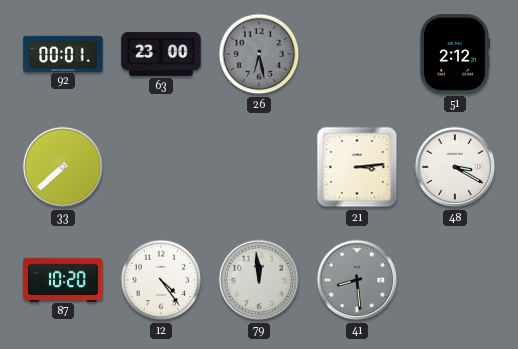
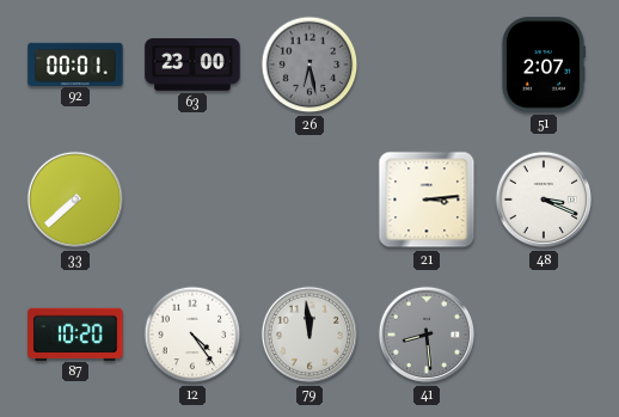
51: 2:12 -> 2:07
48: 3:20 -> 3:19
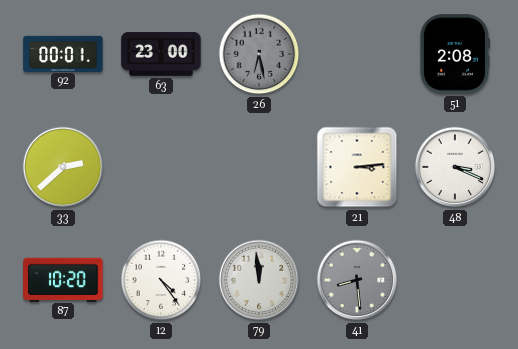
51: 2:07 -> 2:08
33: 7:38 -> 2:38
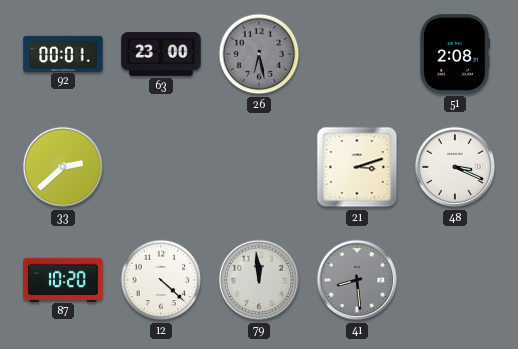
21: 3:14 -> 3:12
12: 4:24 -> 4:22
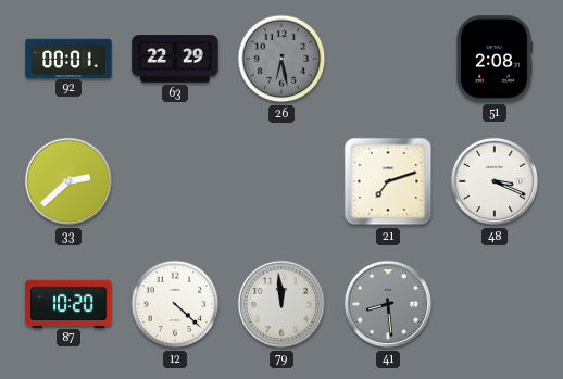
63: 23:00 -> 22:29
21: 3:12 -> 7:12
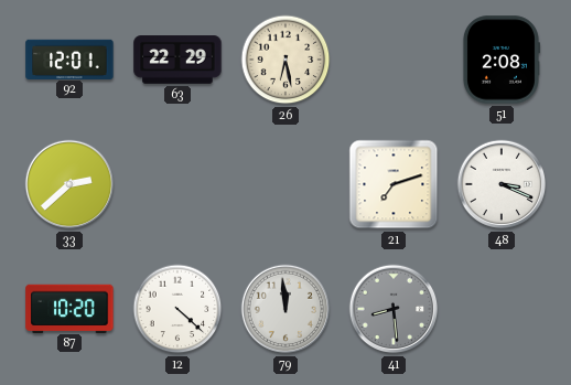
92: 00:01 -> 12:01
26 dial: grey -> cream
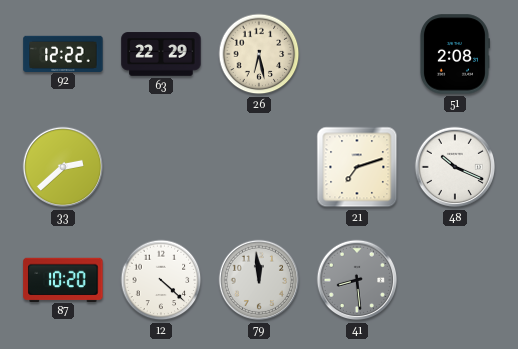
92: 12:01 -> 12:22
48: 3:19 -> 10:19
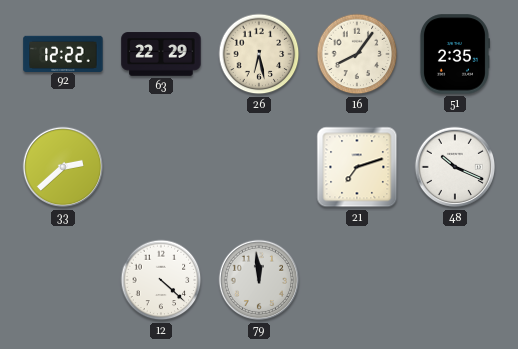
16: none -> 8:06
51: 2:08 -> 2:35
87: 10:20 -> none
41: 8:29 -> none
